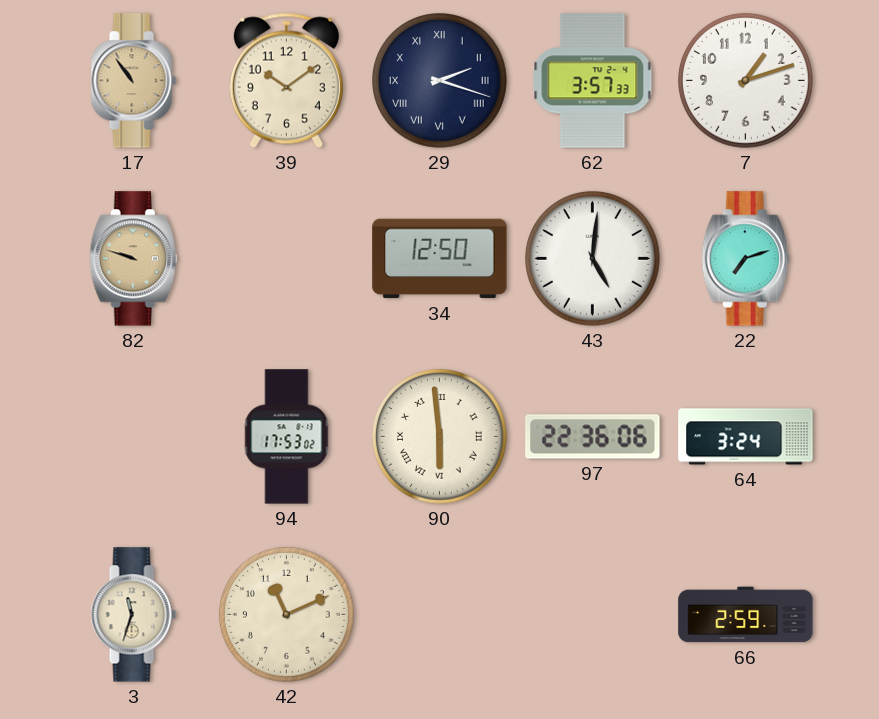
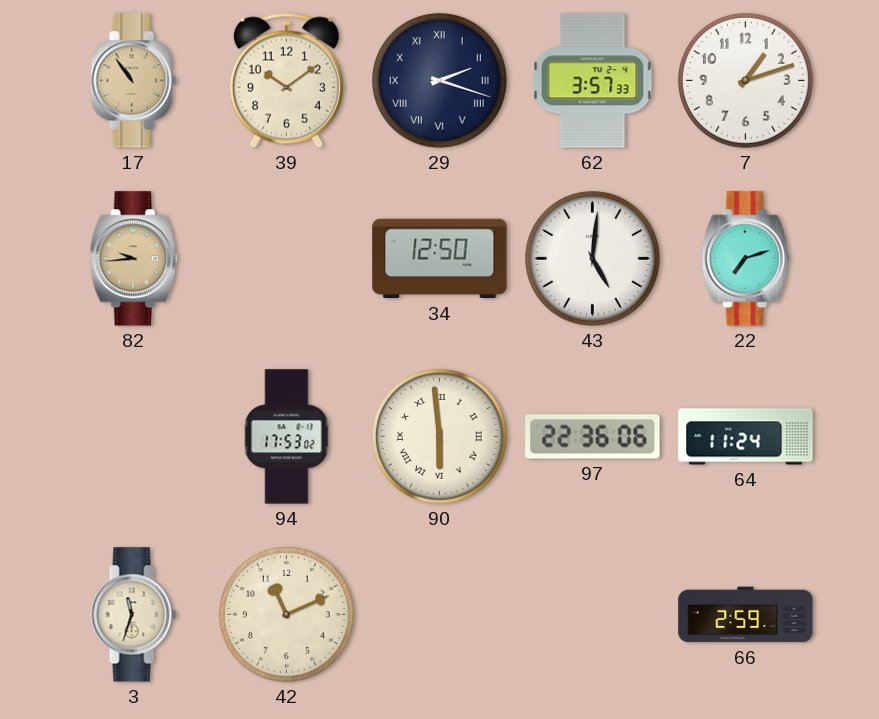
82: 9:48 -> 9:44
64: 3:24 -> 11:24
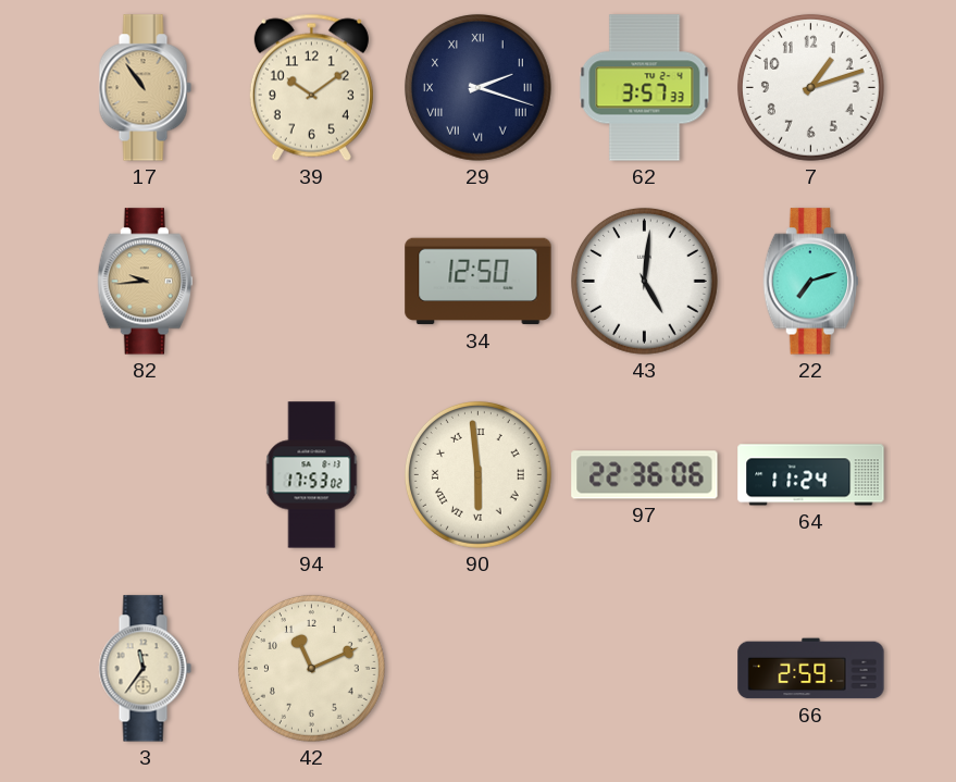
3: 11:33 -> 11:36
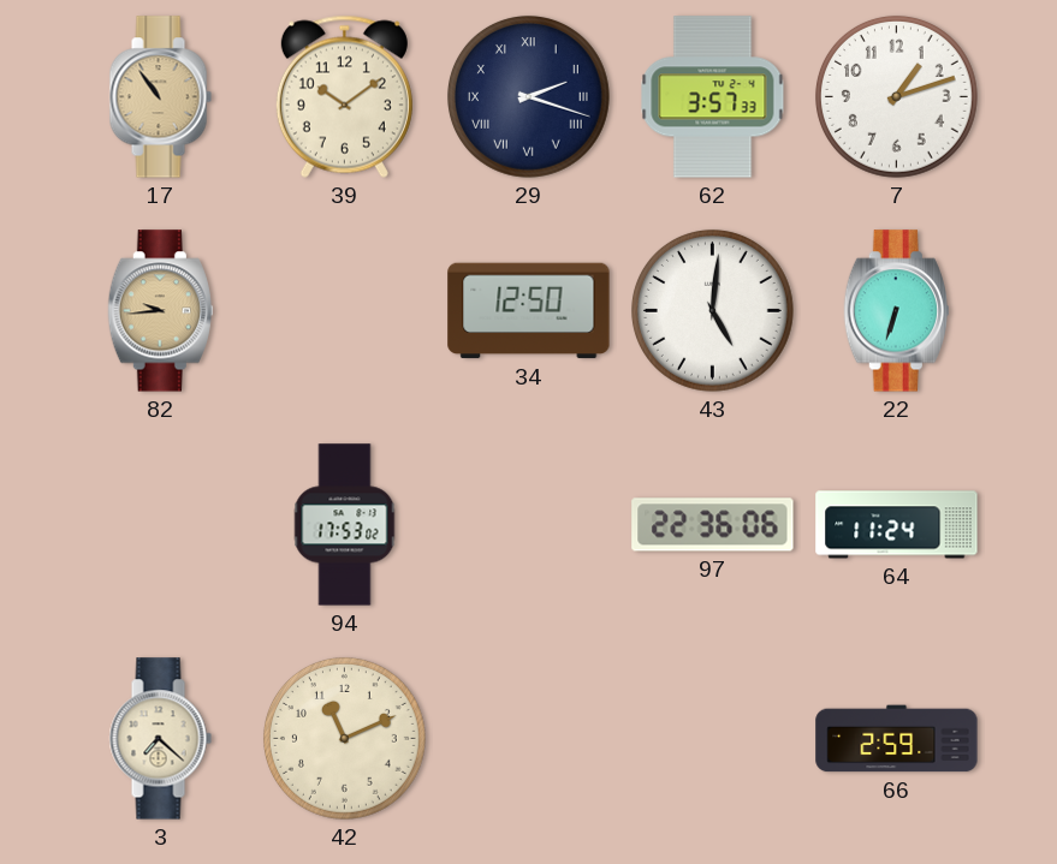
22: 7:12 -> 6:33
90: 5:59 -> none
3: 11:36 -> 7:22
